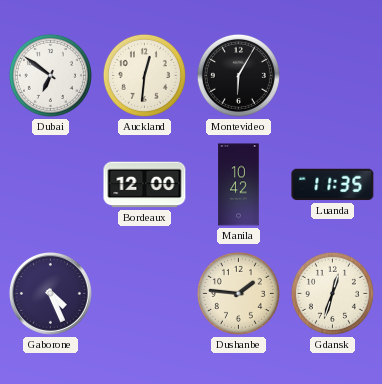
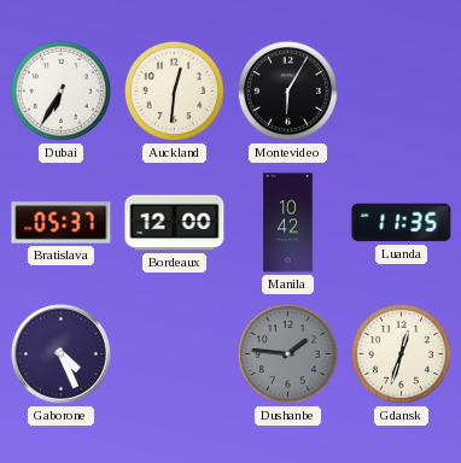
Dubai: 6:51 -> 6:35
Bratislava: none -> 05:37
Dushanbe dial: cream -> grey
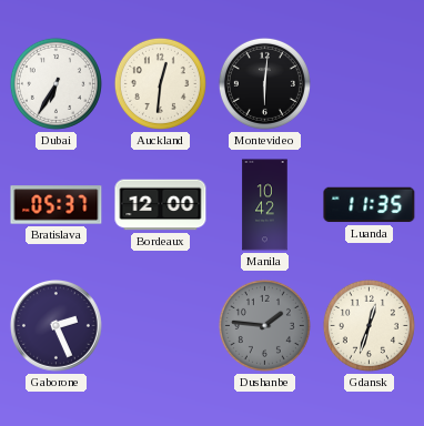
Montevideo: 6:05 -> 6:01
Gaborone: 4:26 -> 2:26
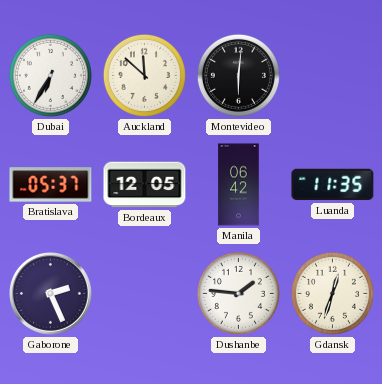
Auckland: 12:31 -> 11:52
Bordeaux: 12:00 -> 12:05
Manila: 10:42 -> 06:42
Dushanbe dial: grey -> white
